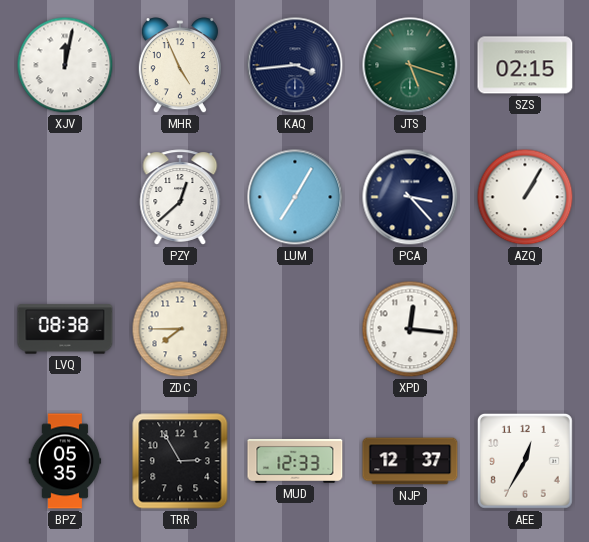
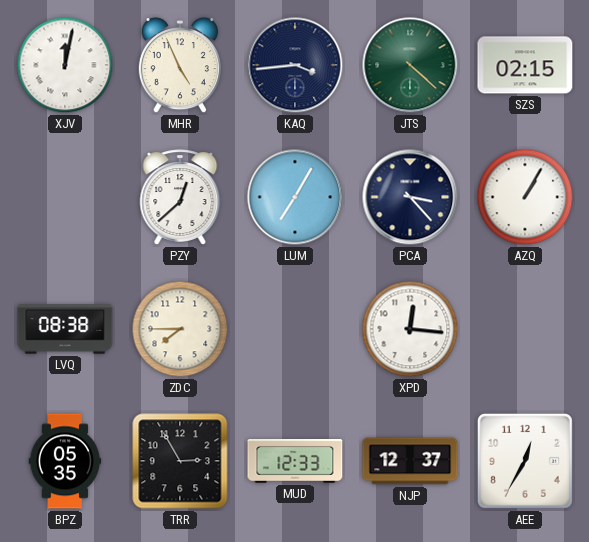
JTS: 5:18 -> 4:22
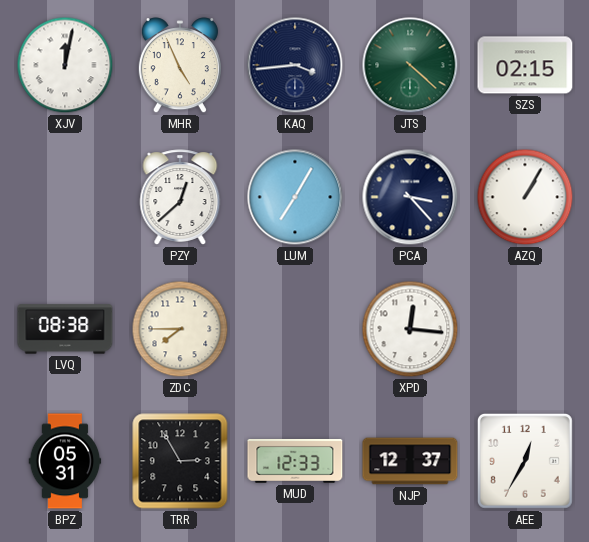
BPZ: 05:35 -> 05:31
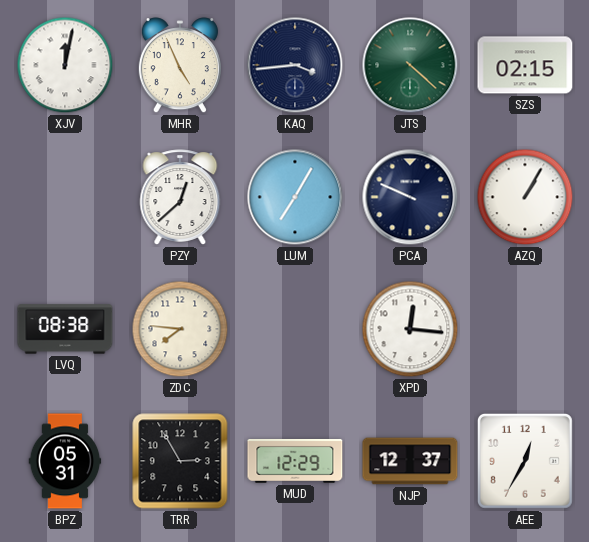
PCA: 3:23 -> 9:49
ZDC: 7:45 -> 7:46
MUD: 12:33 -> 12:29
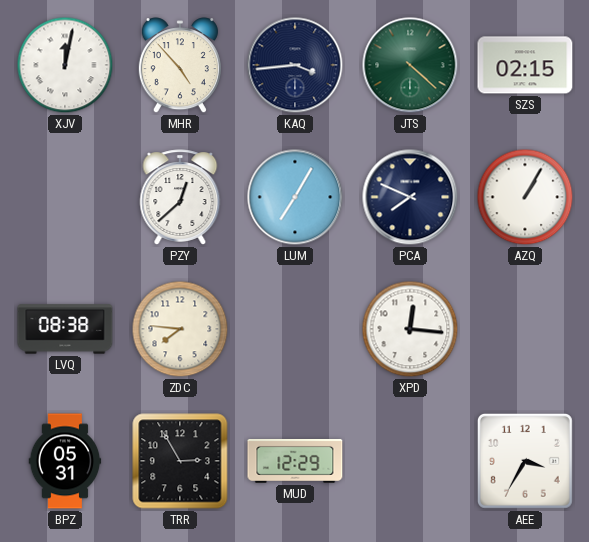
MHR: 4:56 -> 4:53
PCA: 9:49 -> 7:49
NJP: 12:37 -> none
AEE: 12:35 -> 3:35
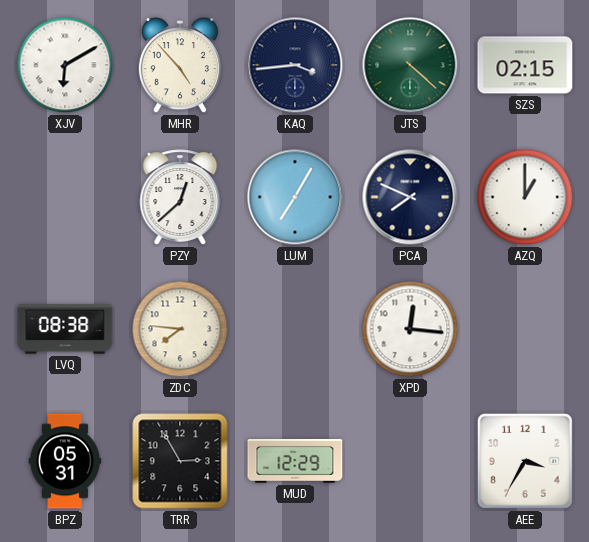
XJV: 12:02 -> 6:10
AZQ: 1:05 -> 1:00
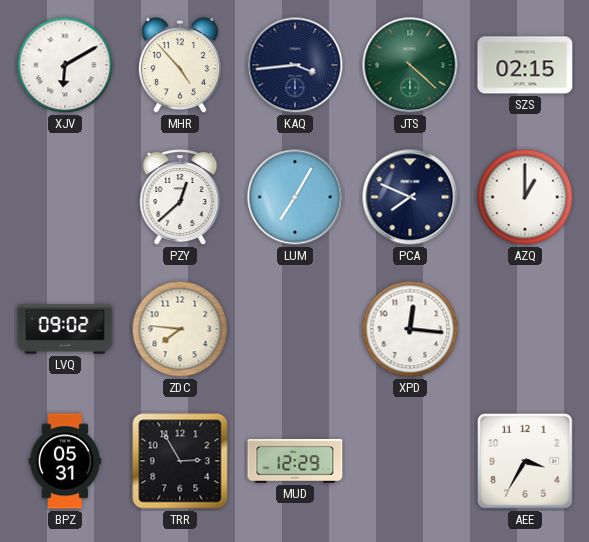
LVQ: 08:38 -> 09:02
